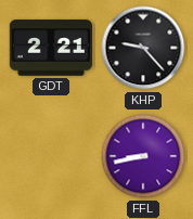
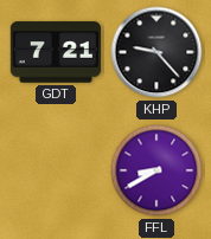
GDT: 2:21 -> 7:21
FFL: 8:43 -> 8:40
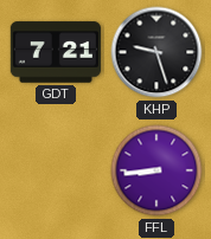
KHP: 9:23 -> 9:27
FFL: 8:40 -> 8:44
